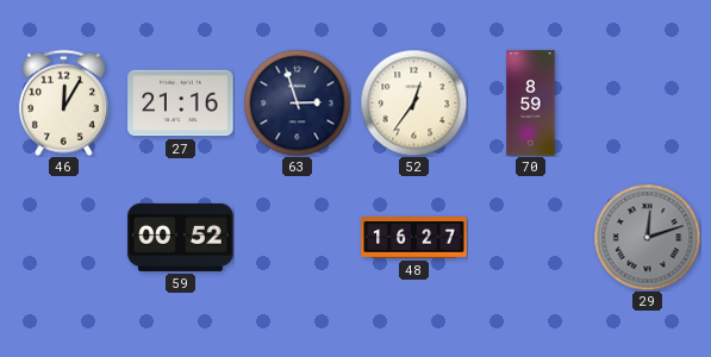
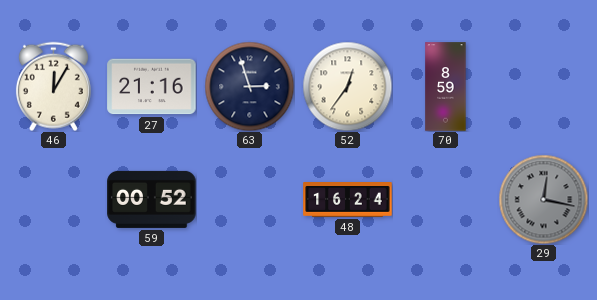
48: 16:27 -> 16:24
29: 12:12 -> 12:17
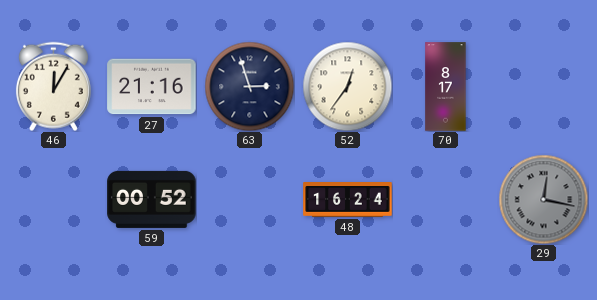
70: 8:59 -> 8:17
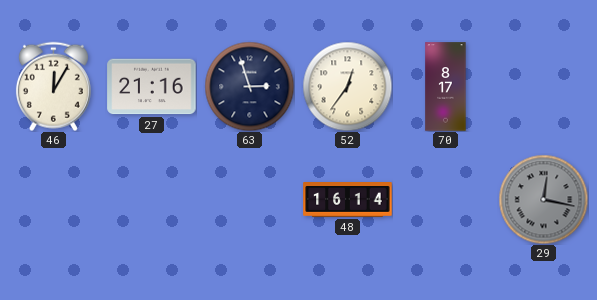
59: 00:52 -> none
48: 16:24 -> 16:14
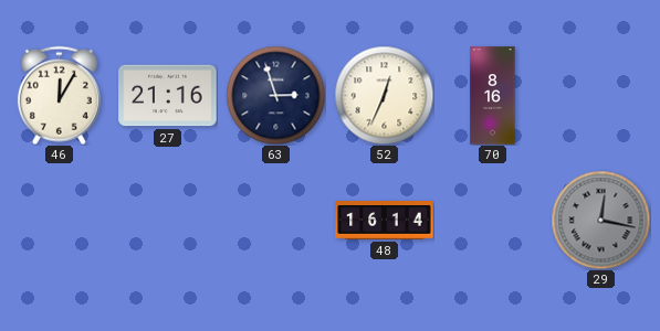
52: 12:36 -> 12:34
70: 8:17 -> 8:16
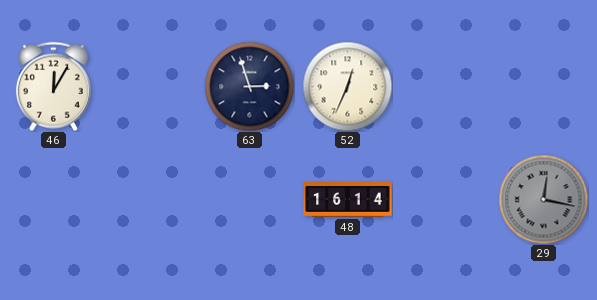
27: 21:16 -> none
70: 8:16 -> none
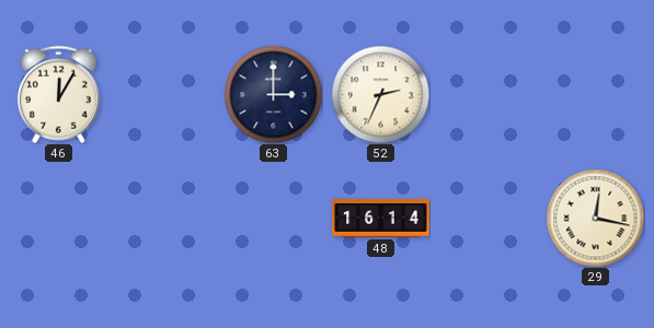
63: 2:57 -> 3:00
52: 12:34 -> 2:34
29 dial: grey -> cream
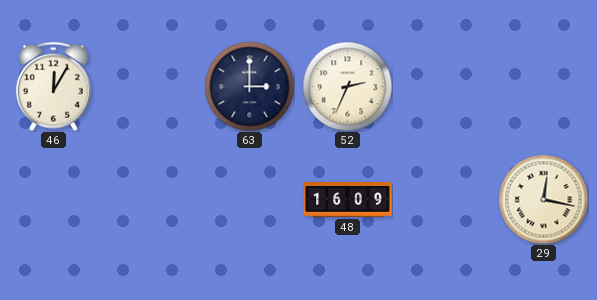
48: 16:14 -> 16:09
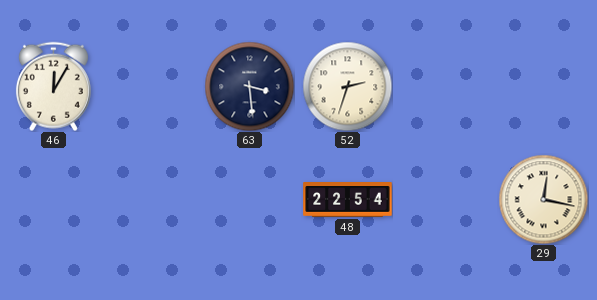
63: 3:00 -> 3:29
52: 2:34 -> 2:33
48: 16:09 -> 22:54
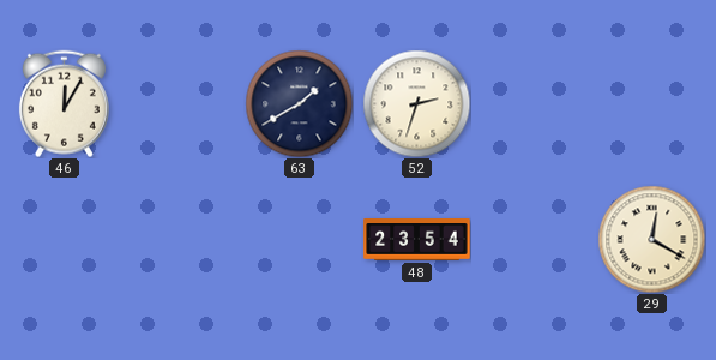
63: 3:29 -> 1:40
48: 22:54 -> 23:54
29: 12:17 -> 12:20
